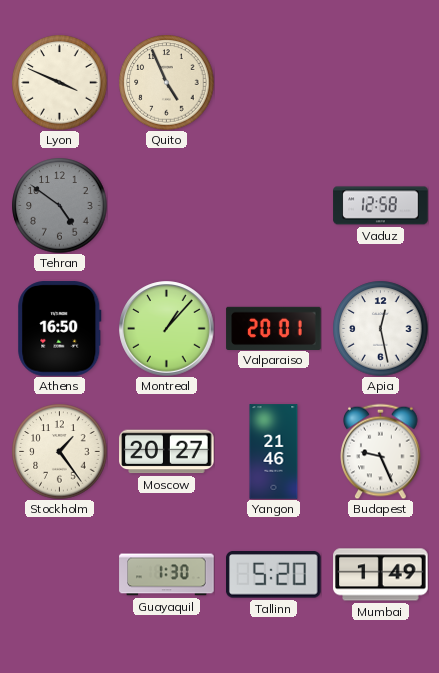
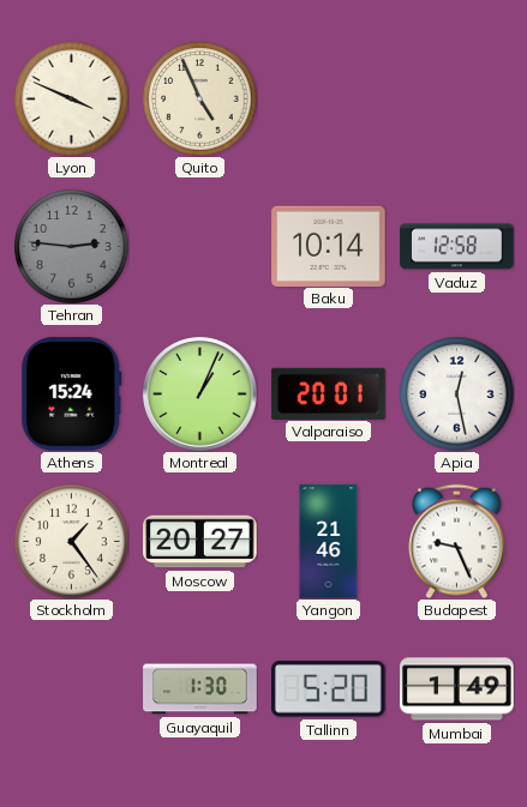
Tehran: 4:51 -> 2:46
Baku: none -> 10:14
Athens: 16:50 -> 15:24
Montreal: 1:07 -> 1:04
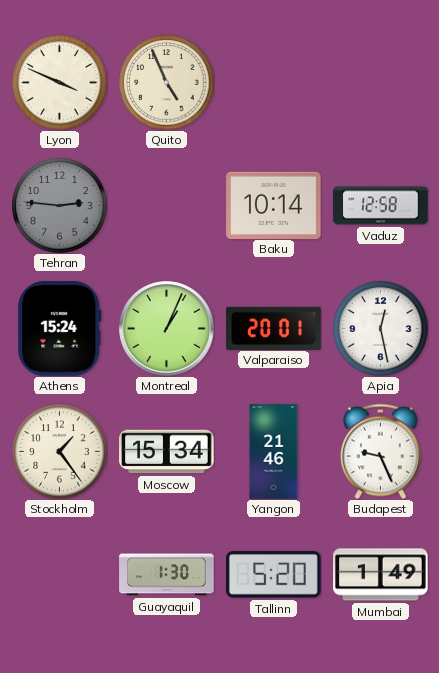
Moscow: 20:27 -> 15:34
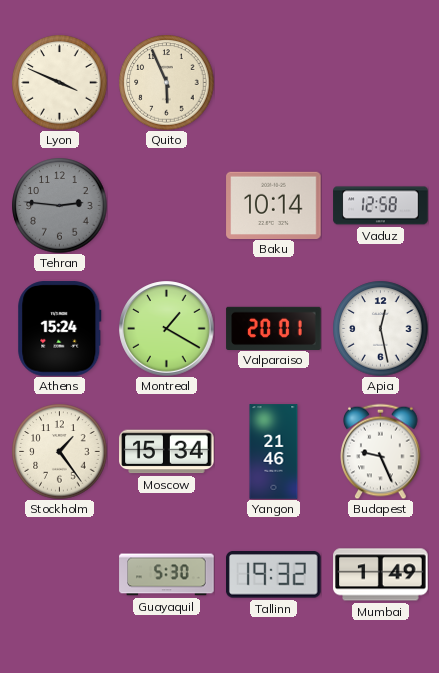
Quito: 4:56 -> 5:56
Montreal: 1:04 -> 1:20
Guayaquil: 1:30 -> 5:30
Tallinn: 5:20 -> 19:32
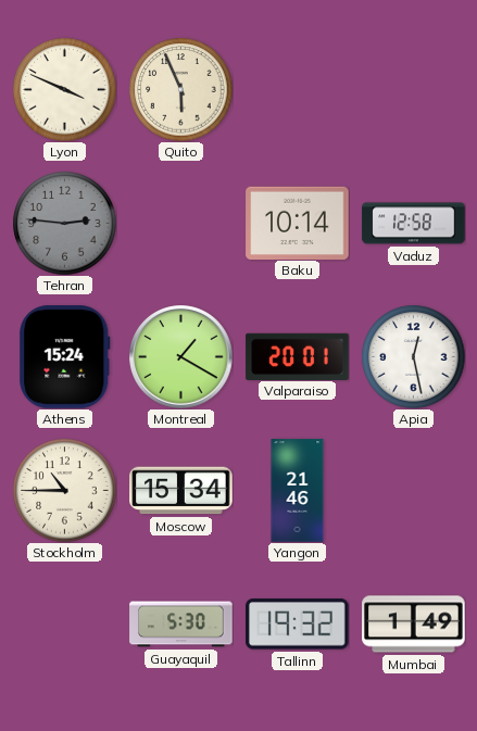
Stockholm: 1:24 -> 10:45
Budapest: 9:26 -> none
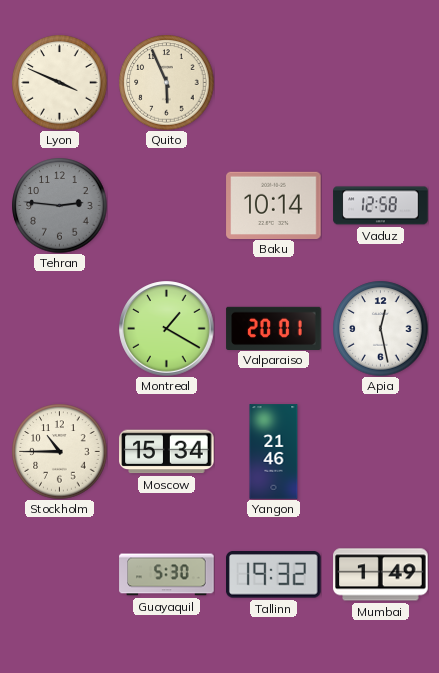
Athens: 15:24 -> none
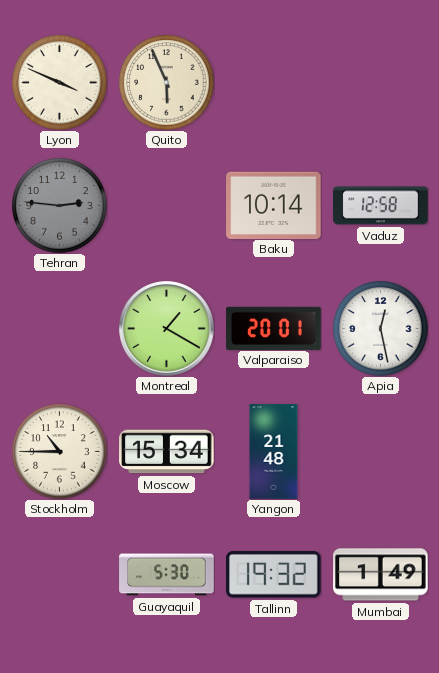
Yangon: 21:46 -> 21:48
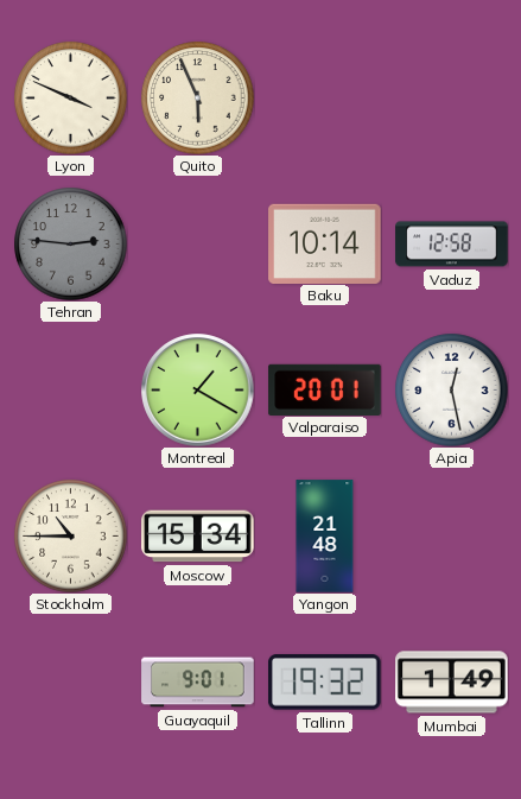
Guayaquil: 5:30 -> 9:01
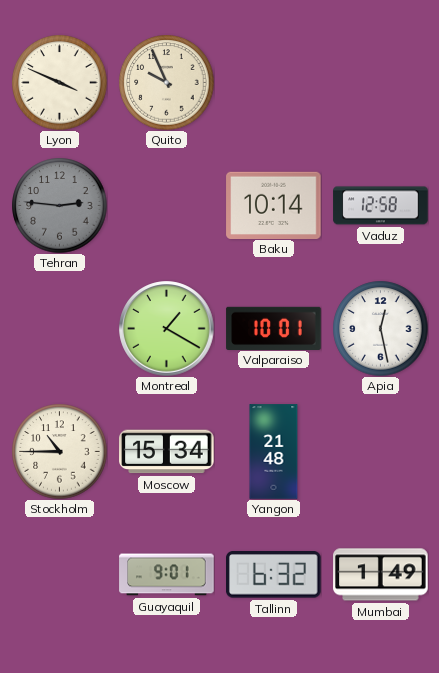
Quito: 5:56 -> 9:56
Valparaiso: 20:01 -> 10:01
Tallinn: 19:32 -> 6:32
